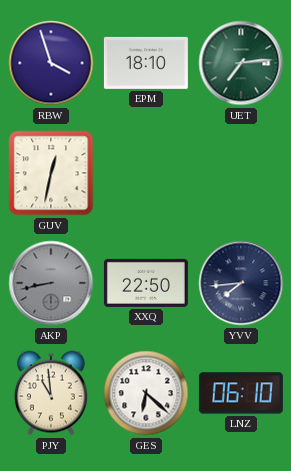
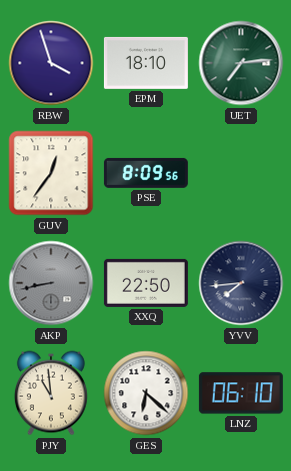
GUV: 12:32 -> 12:36
PSE: none -> 8:09
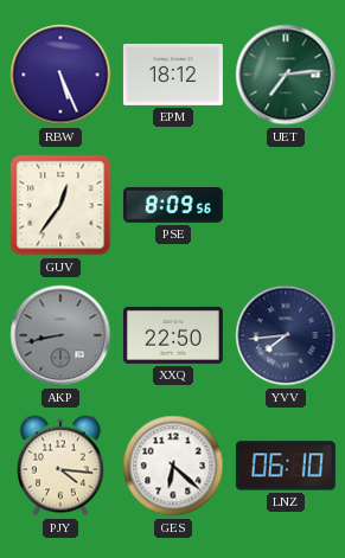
RBW: 3:57 -> 5:26
EPM: 18:10 -> 18:12
PJY: 10:59 -> 4:16
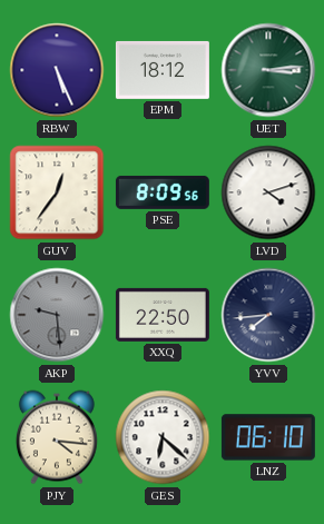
UET: 7:14 -> 3:14
LVD: none -> 4:12
AKP: 8:43 -> 9:29
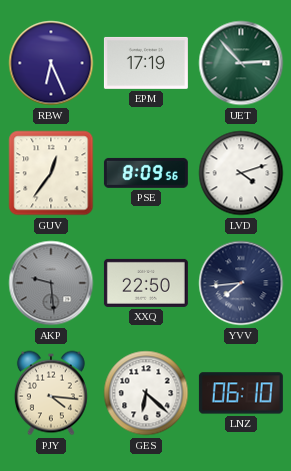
RBW: 5:26 -> 6:26
EPM: 18:12 -> 17:19
UET: 3:14 -> 2:53
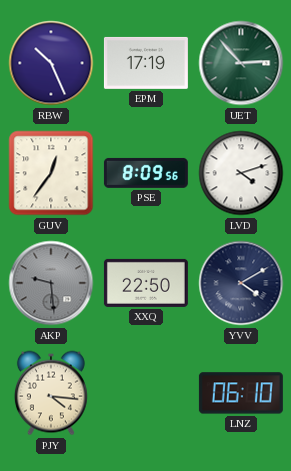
RBW: 6:26 -> 10:26
YVV: 7:44 -> 4:10
GES: 6:22 -> none
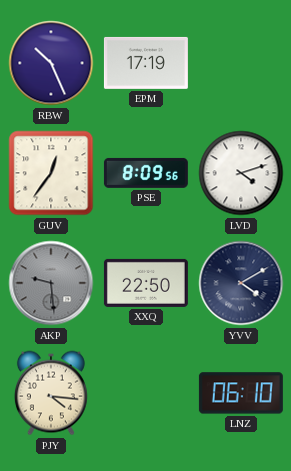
UET: 2:53 -> none
